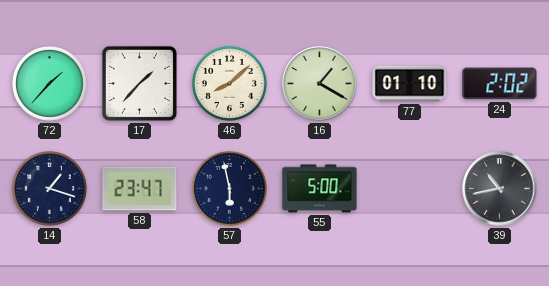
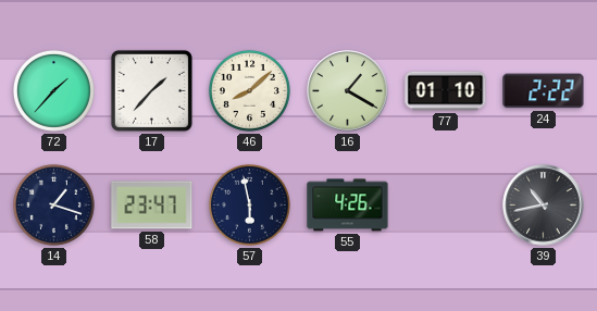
24: 2:02 -> 2:22
55: 5:00 -> 4:26
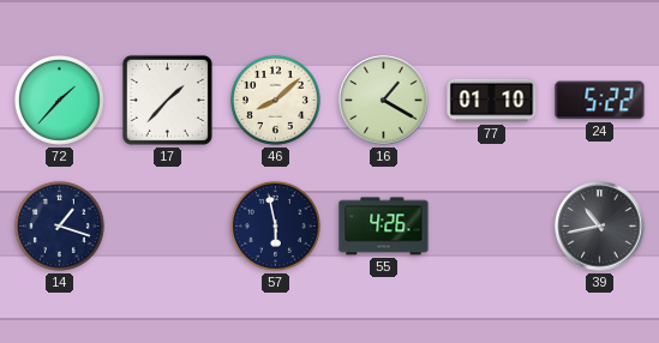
24: 2:22 -> 5:22
58: 23:47 -> none
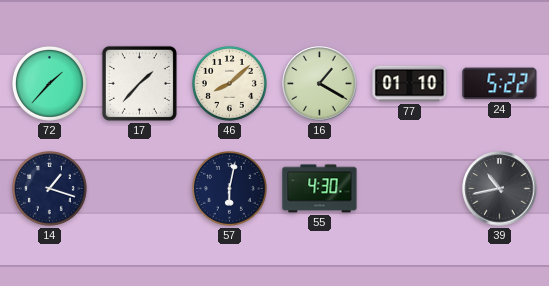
57: 5:58 -> 6:02
55: 4:26 -> 4:30
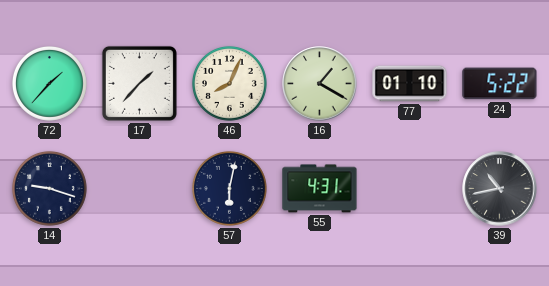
46: 8:08 -> 8:04
14: 1:18 -> 9:18
55: 4:30 -> 4:31
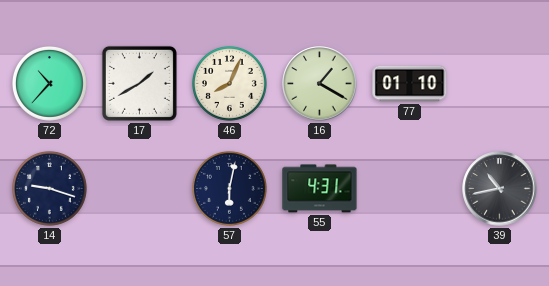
72: 1:37 -> 10:37
17: 1:37 -> 1:40
24: 5:22 -> none
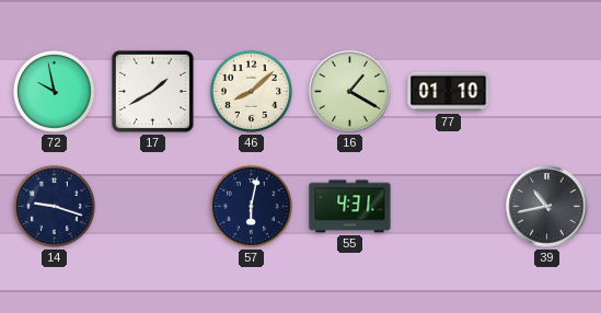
72: 10:37 -> 9:58
46: 8:04 -> 8:08
